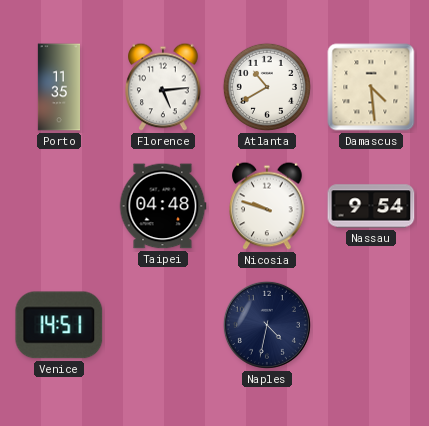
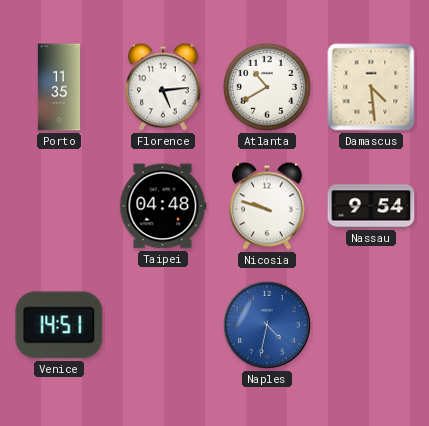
Naples dial: navy -> blue
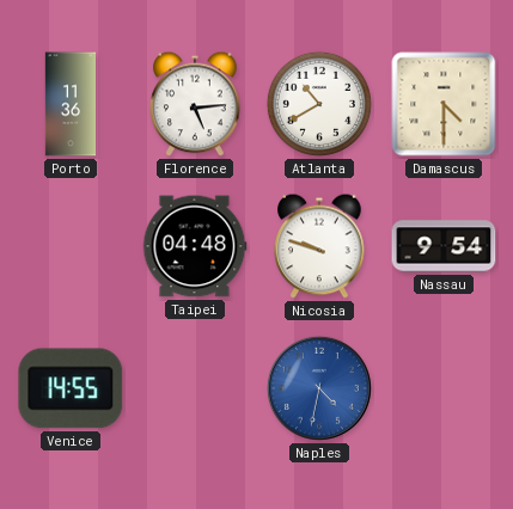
Porto: 11:35 -> 11:36
Damascus: 4:29 -> 4:30
Venice: 14:51 -> 14:55
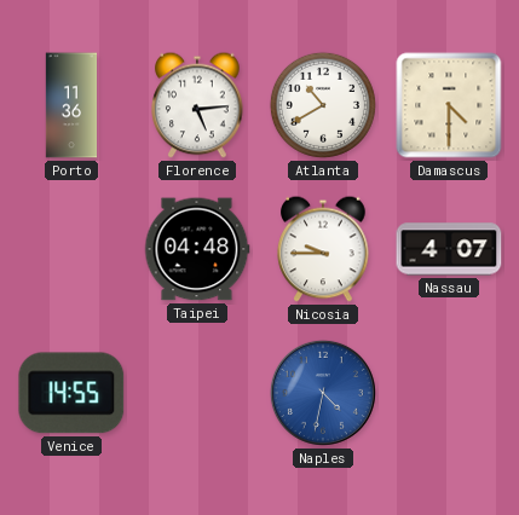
Nicosia: 9:48 -> 9:45
Nassau: 9:54 -> 4:07
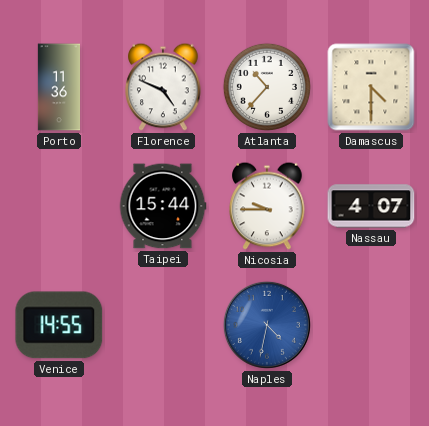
Florence: 5:14 -> 4:49
Atlanta: 10:40 -> 10:37
Taipei: 04:48 -> 15:44
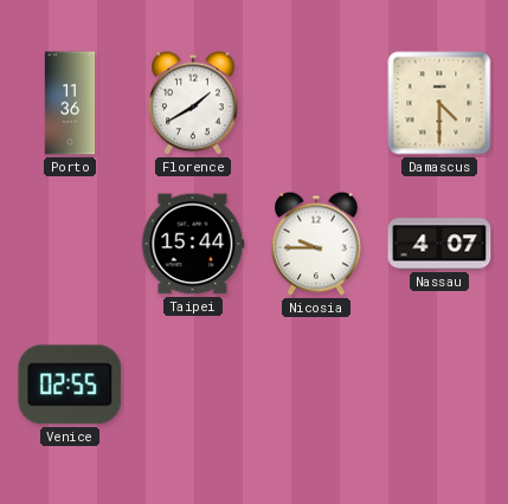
Florence: 4:49 -> 1:40
Atlanta: 10:37 -> none
Venice: 14:55 -> 02:55
Naples: 4:32 -> none
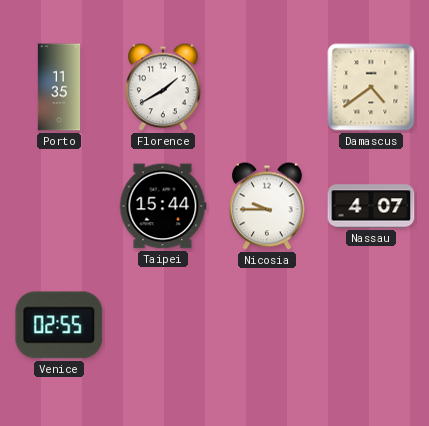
Porto: 11:36 -> 11:35
Damascus: 4:30 -> 4:39
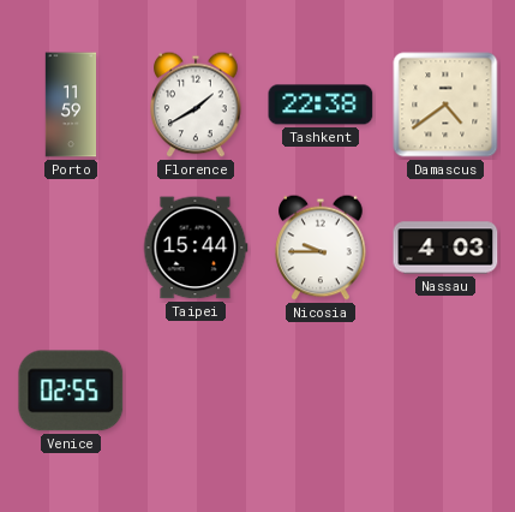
Porto: 11:35 -> 11:59
Tashkent: none -> 22:38
Nassau: 4:07 -> 4:03
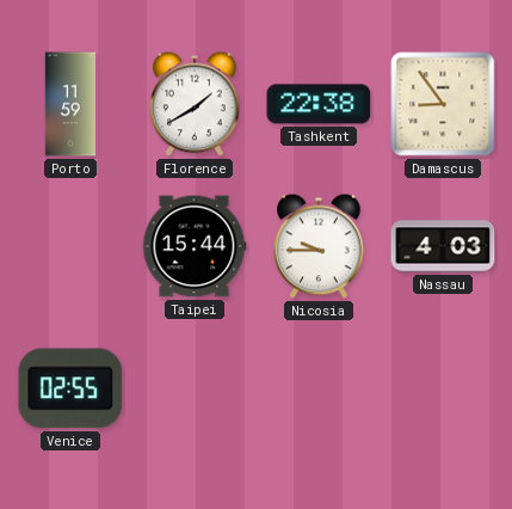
Damascus: 4:39 -> 8:54
